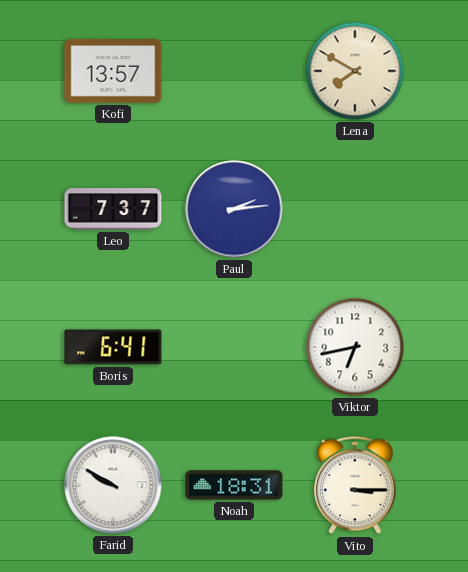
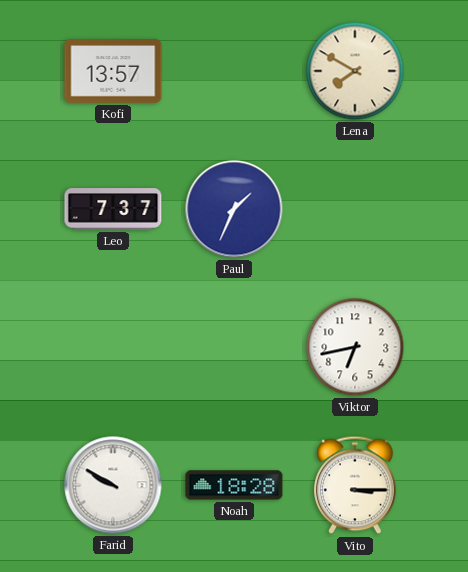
Paul: 2:14 -> 1:34
Boris: 6:41 -> none
Noah: 18:31 -> 18:28
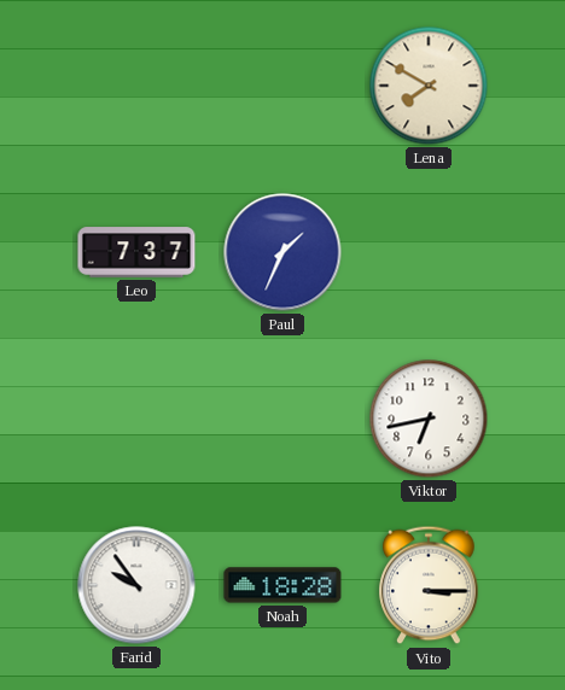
Kofi: 13:57 -> none
Farid: 9:50 -> 9:54
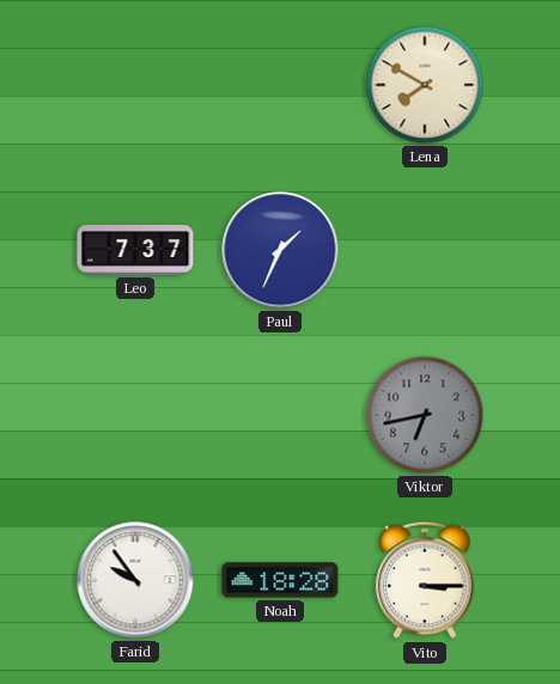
Viktor dial: white -> grey
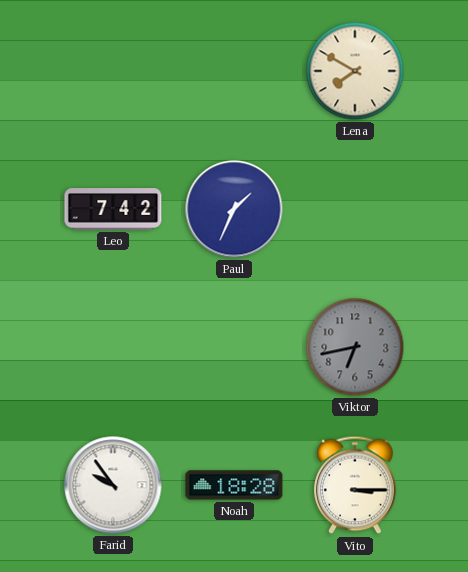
Leo: 7:37 -> 7:42
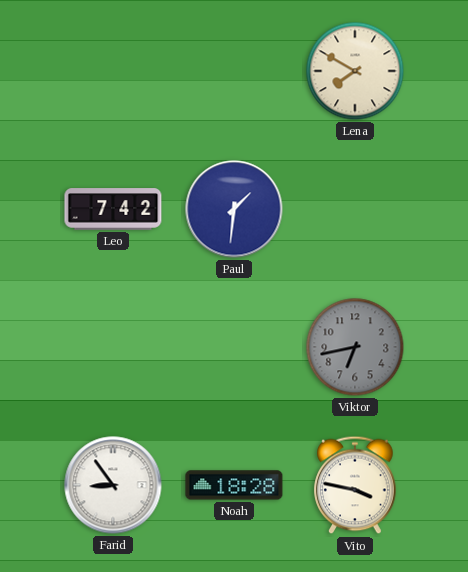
Paul: 1:34 -> 1:31
Farid: 9:54 -> 8:54
Vito: 3:15 -> 3:47
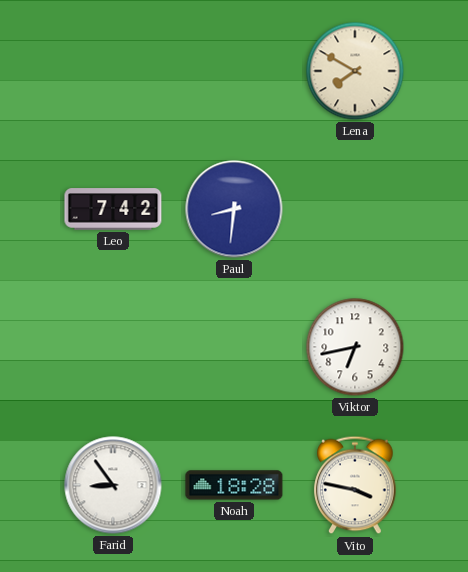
Paul: 1:31 -> 8:31
Viktor dial: grey -> white
